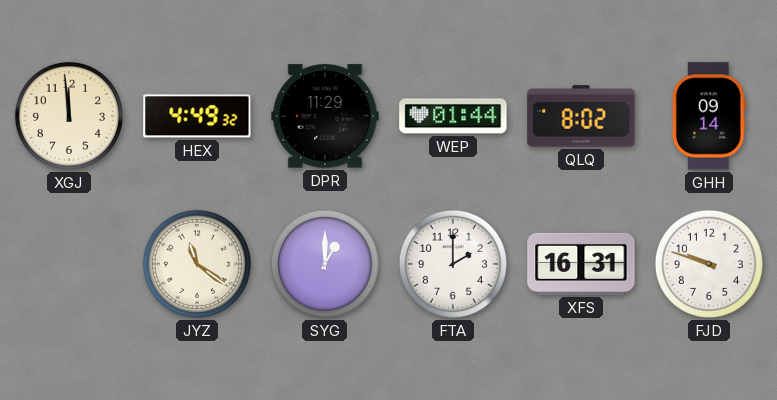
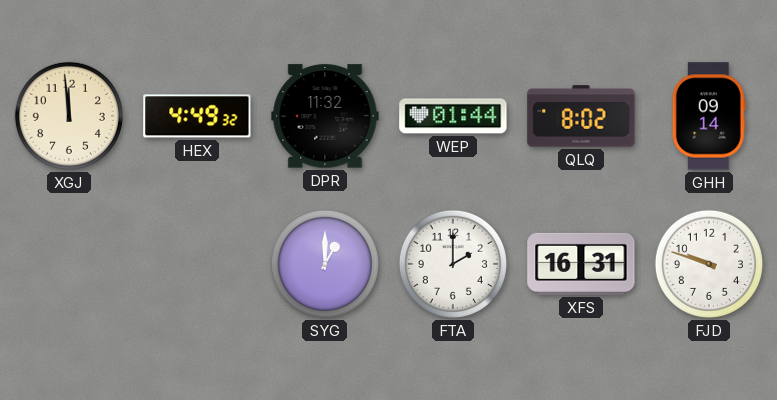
DPR: 11:29 -> 11:32
JYZ: 11:21 -> none
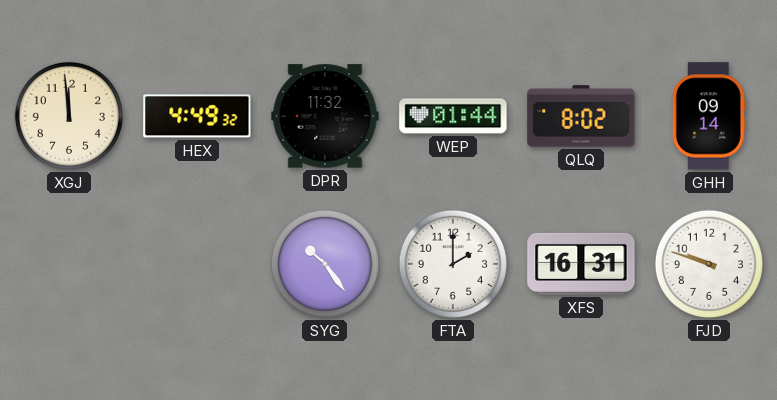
SYG: 1:00 -> 10:24
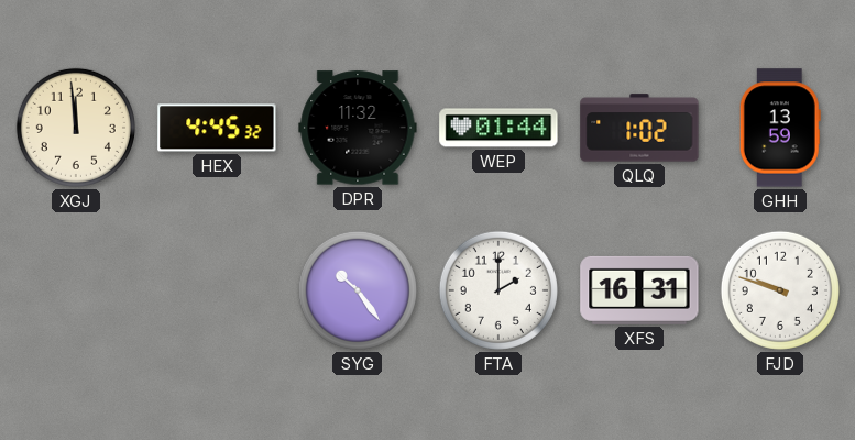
HEX: 4:49 -> 4:45
QLQ: 8:02 -> 1:02
GHH: 09:14 -> 13:59
